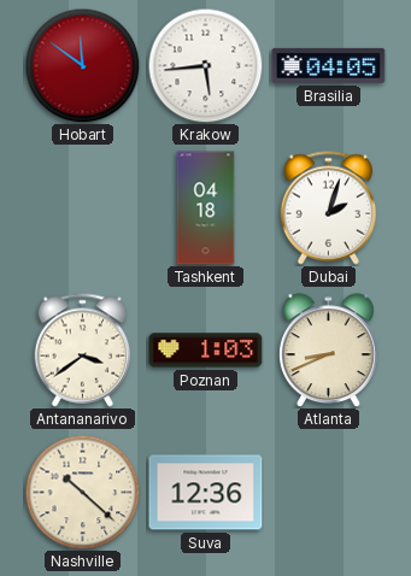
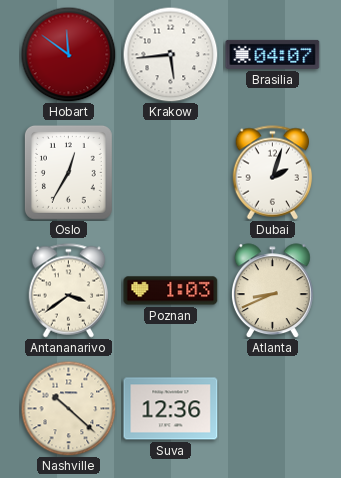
Brasilia: 04:05 -> 04:07
Oslo: none -> 12:35
Tashkent: 04:18 -> none
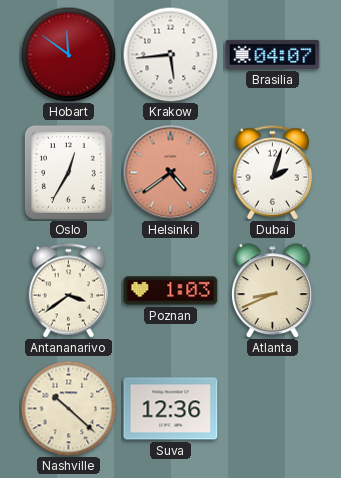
Helsinki: none -> 4:39
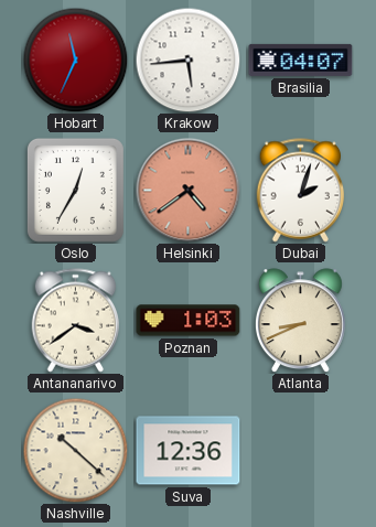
Hobart: 11:51 -> 11:34
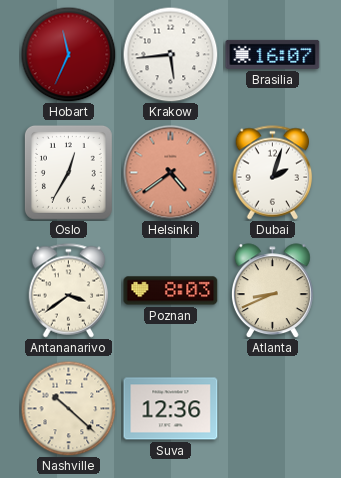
Brasilia: 04:07 -> 16:07
Poznan: 1:03 -> 8:03
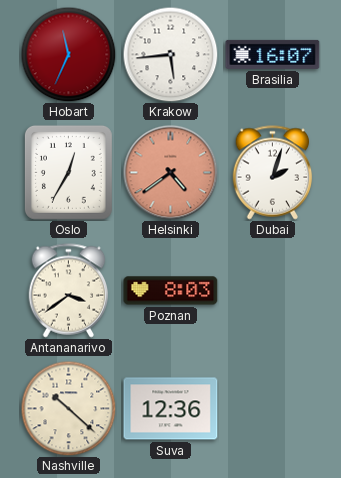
Atlanta: 8:41 -> none
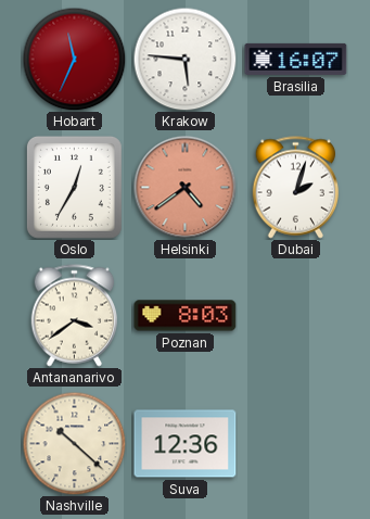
Krakow: 5:44 -> 5:46
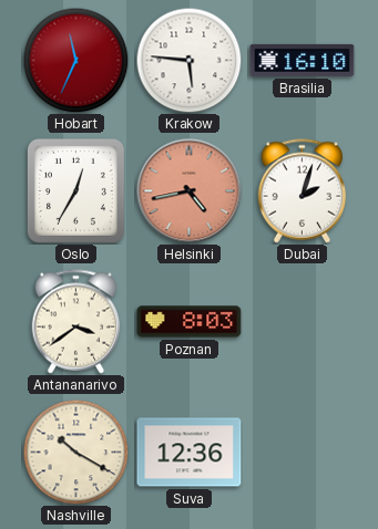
Brasilia: 16:07 -> 16:10
Helsinki: 4:39 -> 4:43
Nashville: 10:22 -> 10:20
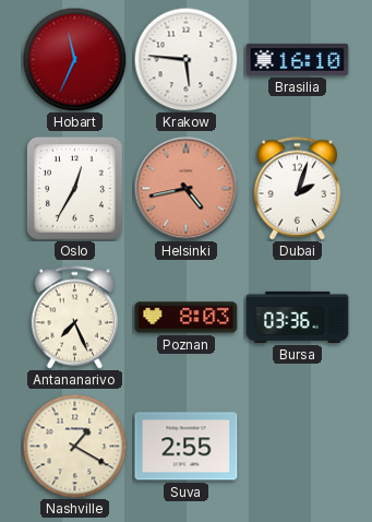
Antananarivo: 3:39 -> 7:26
Bursa: none -> 03:36
Nashville: 10:20 -> 1:20
Suva: 12:36 -> 2:55
